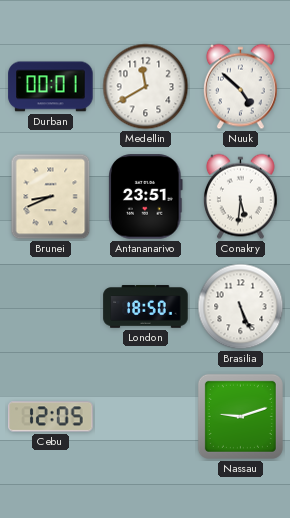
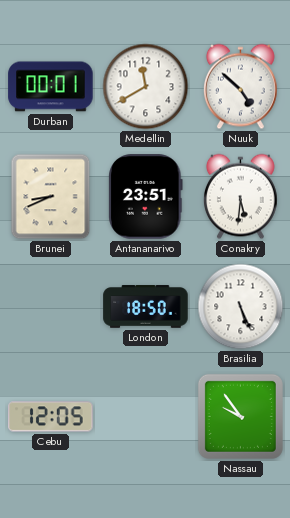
Nassau: 9:12 -> 9:54
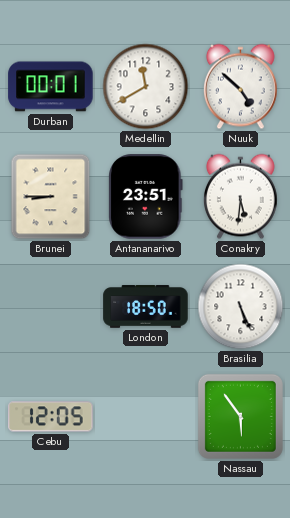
Brunei: 8:41 -> 8:45
Nassau: 9:54 -> 5:54
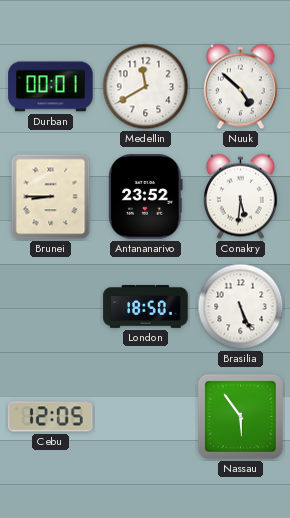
Antananarivo: 23:51 -> 23:52
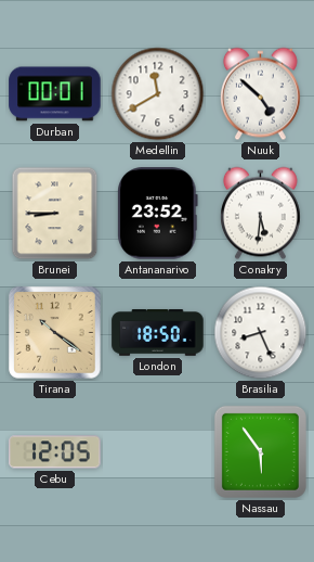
Tirana: none -> 10:21
Brasilia: 5:26 -> 8:26
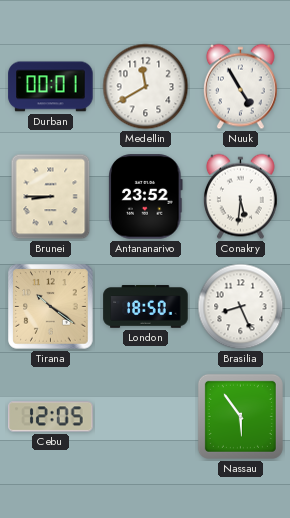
Nuuk: 4:52 -> 4:55
